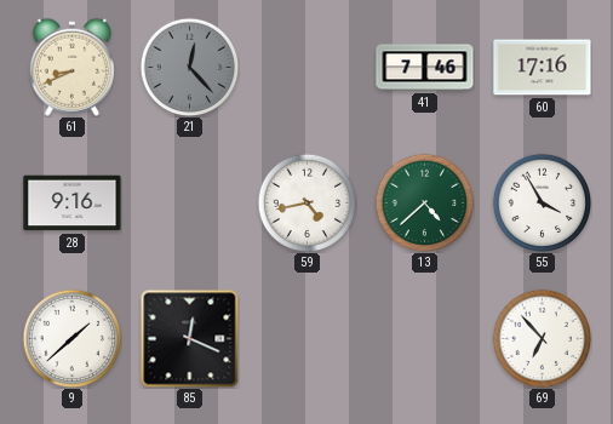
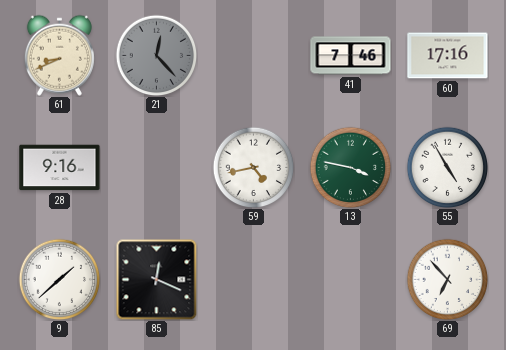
13: 4:38 -> 3:47
55: 3:55 -> 4:55
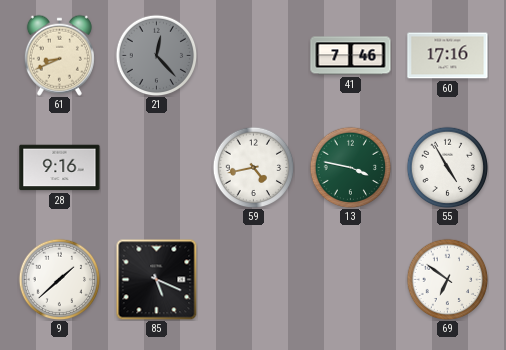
85: 12:19 -> 5:19
69: 6:53 -> 6:51
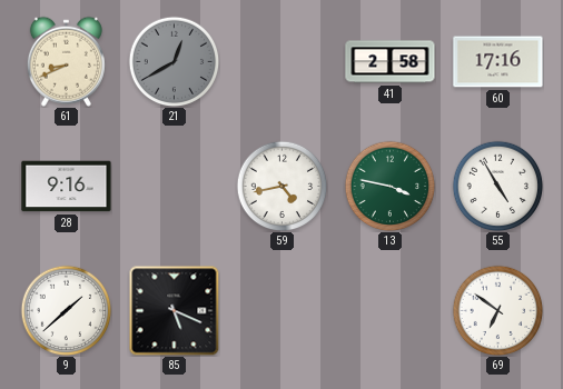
21: 12:23 -> 12:40
41: 7:46 -> 2:58
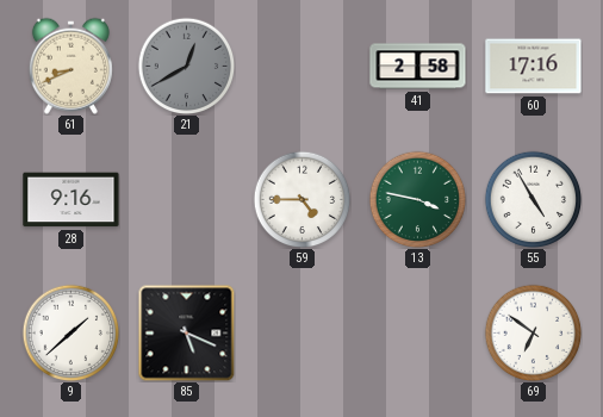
59: 4:43 -> 4:45
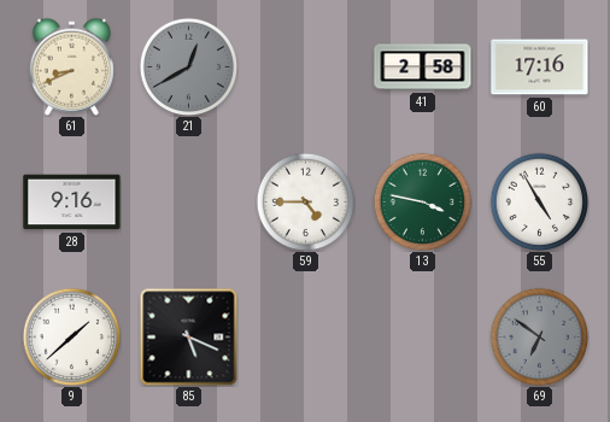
69 dial: white -> grey
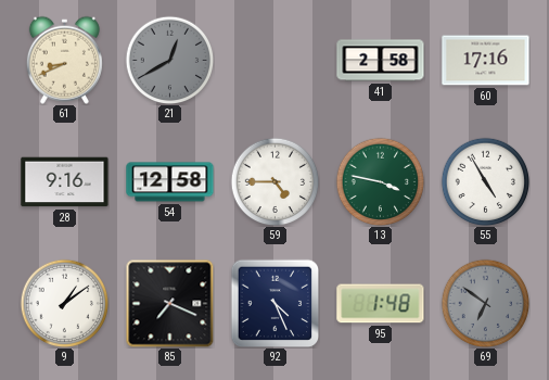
54: none -> 12:58
9: 1:38 -> 1:09
85: 5:19 -> 7:19
92: none -> 4:26
95: none -> 1:48
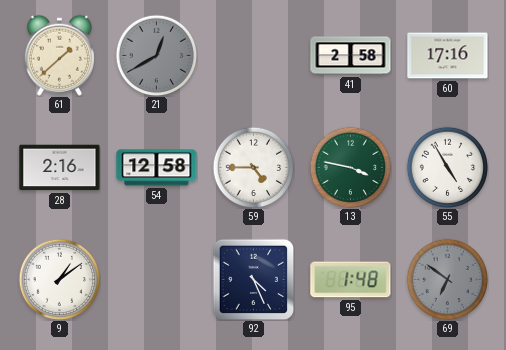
61: 8:41 -> 1:38
28: 9:16 -> 2:16
85: 7:19 -> none
